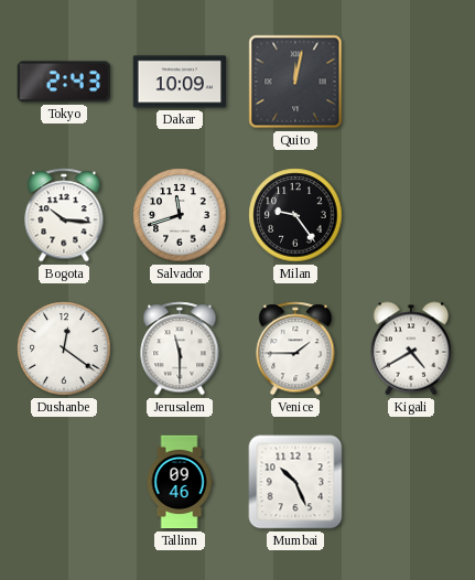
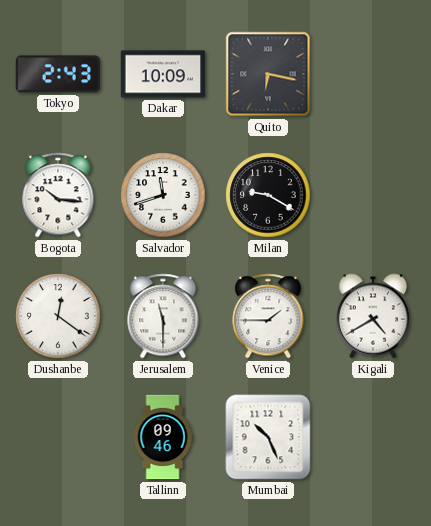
Quito: 12:02 -> 6:17
Milan: 9:24 -> 9:20
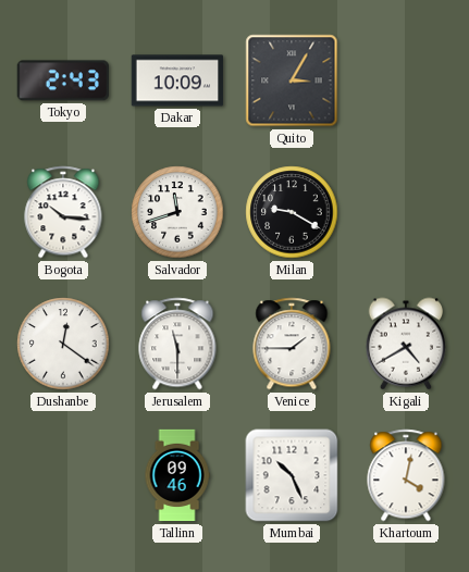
Quito: 6:17 -> 3:05
Khartoum: none -> 4:02
